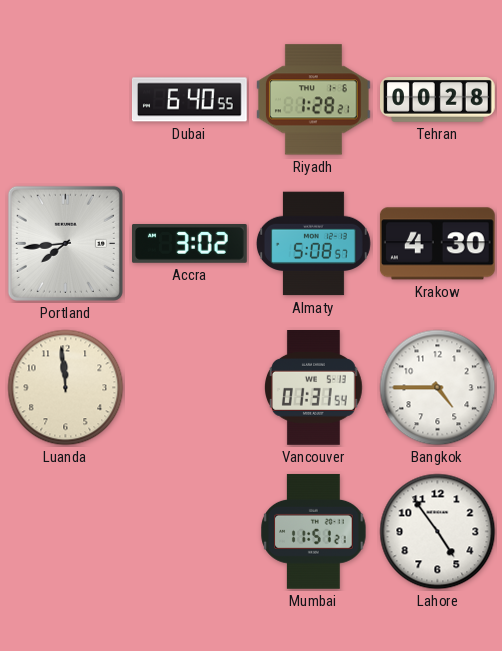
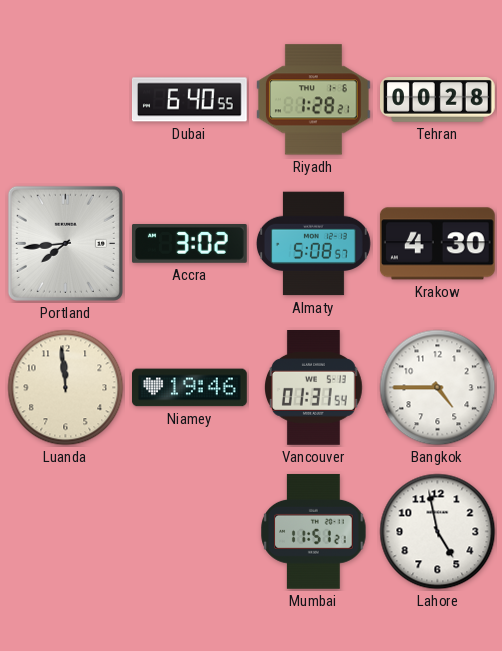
Niamey: none -> 19:46
Lahore: 4:54 -> 4:58
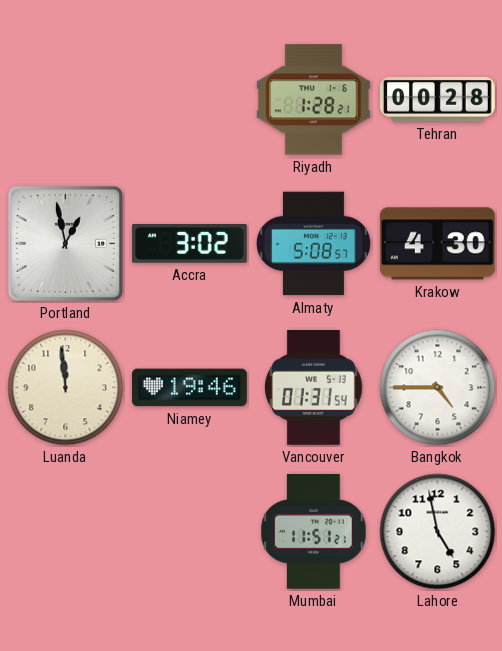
Dubai: 6:40 -> none
Portland: 7:44 -> 12:58
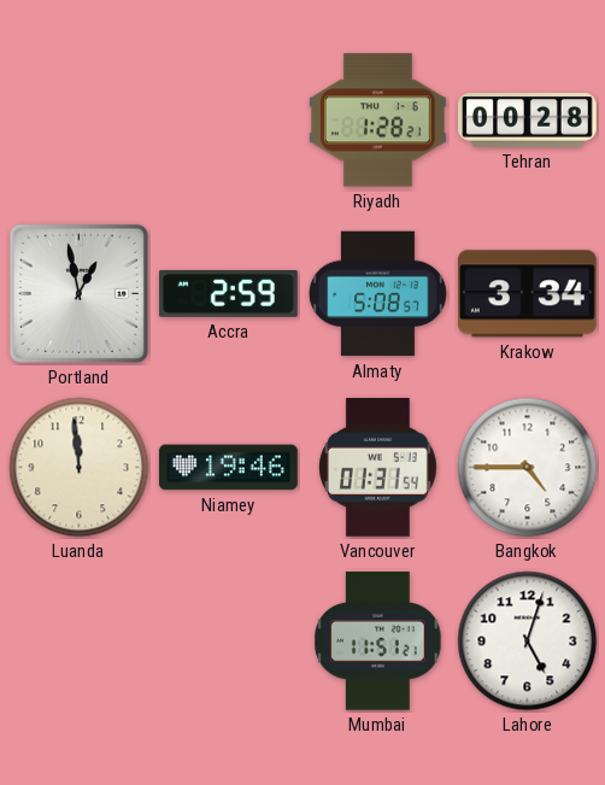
Accra: 3:02 -> 2:59
Krakow: 4:30 -> 3:34
Lahore: 4:58 -> 5:03
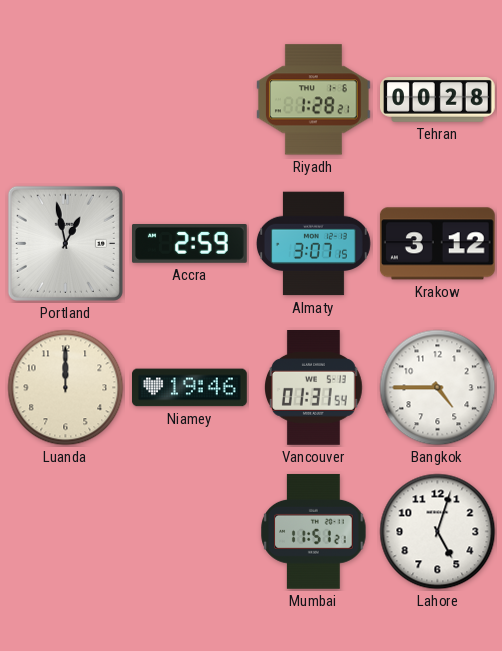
Almaty: 5:08 -> 3:07
Krakow: 3:34 -> 3:12
Luanda: 11:59 -> 12:00
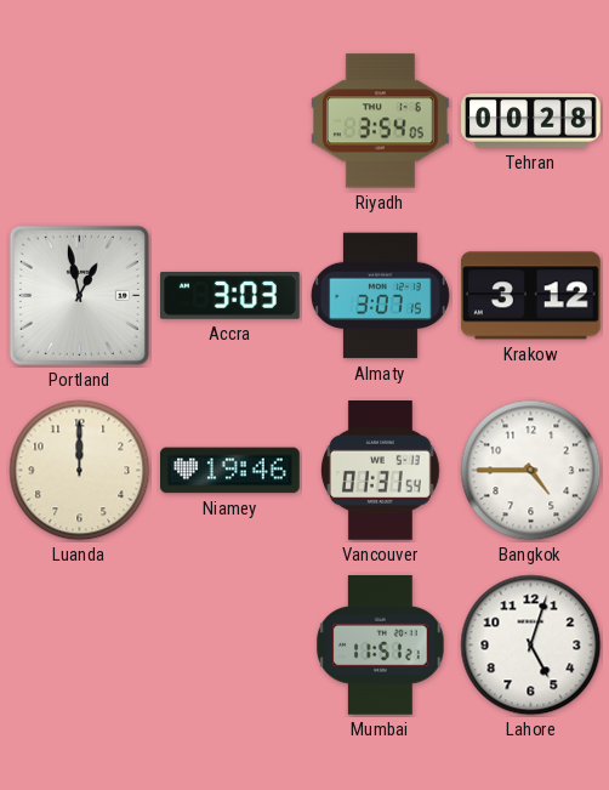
Riyadh: 1:28 -> 3:54
Accra: 2:59 -> 3:03
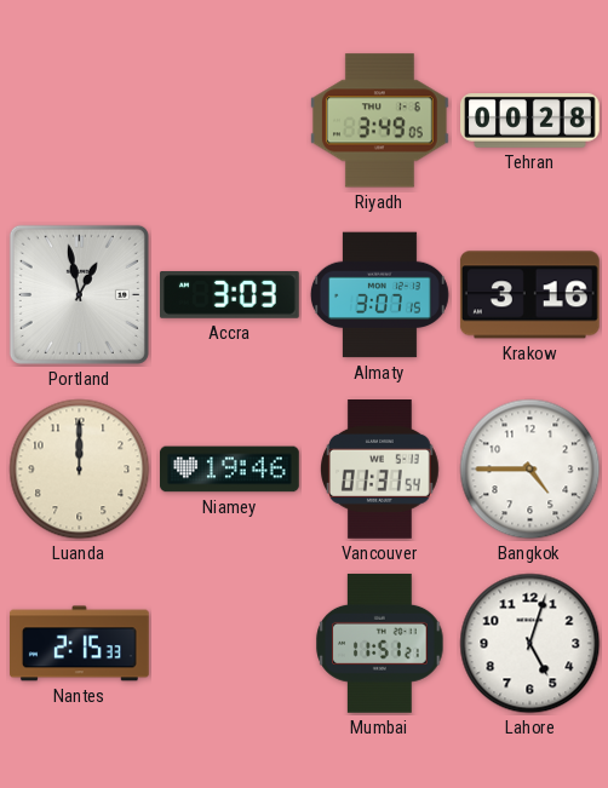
Riyadh: 3:54 -> 3:49
Krakow: 3:12 -> 3:16
Nantes: none -> 2:15
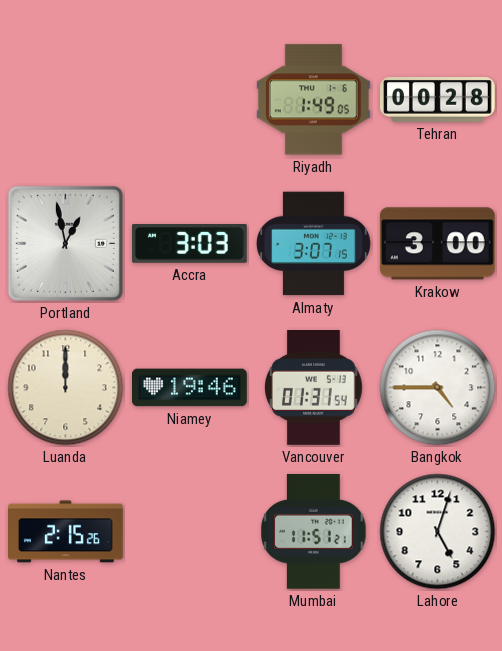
Riyadh: 3:49 -> 1:49
Krakow: 3:16 -> 3:00
Nantes: 2:15:33 -> 2:15:26
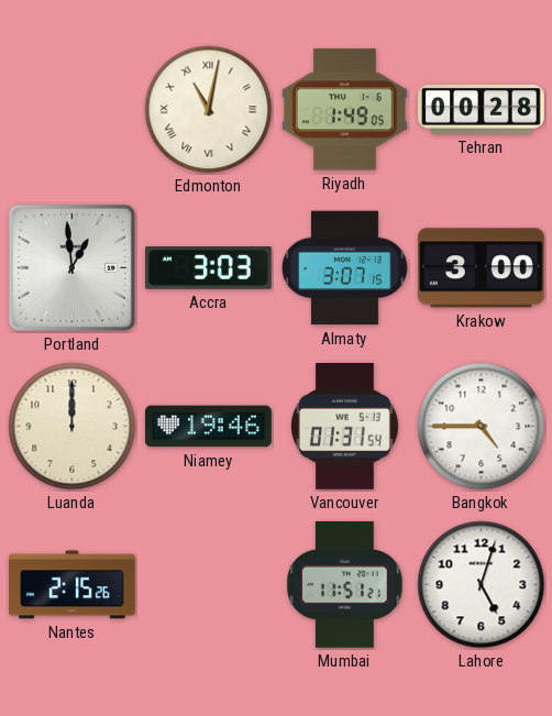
Edmonton: none -> 11:02
Portland: 12:58 -> 12:59
